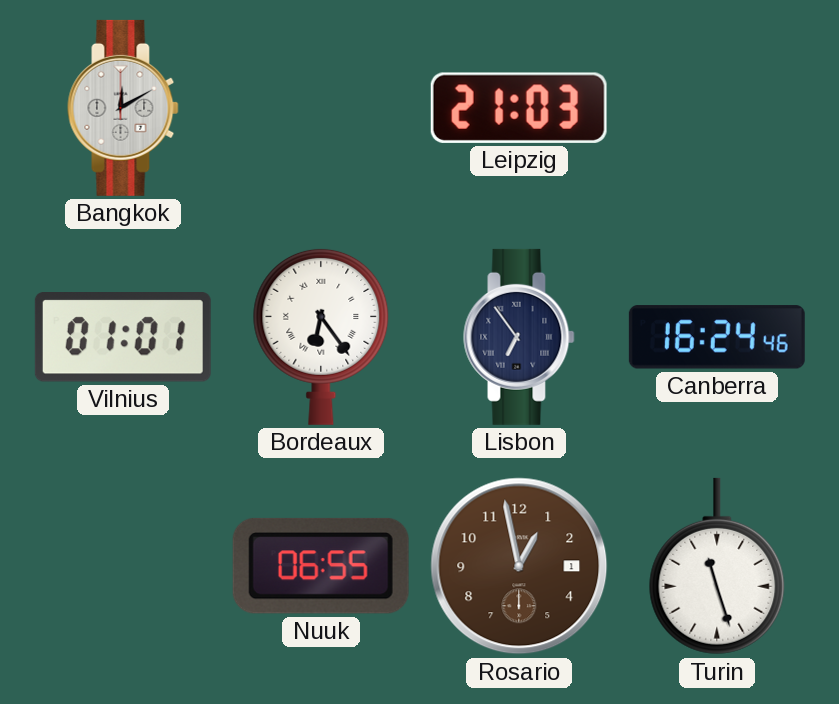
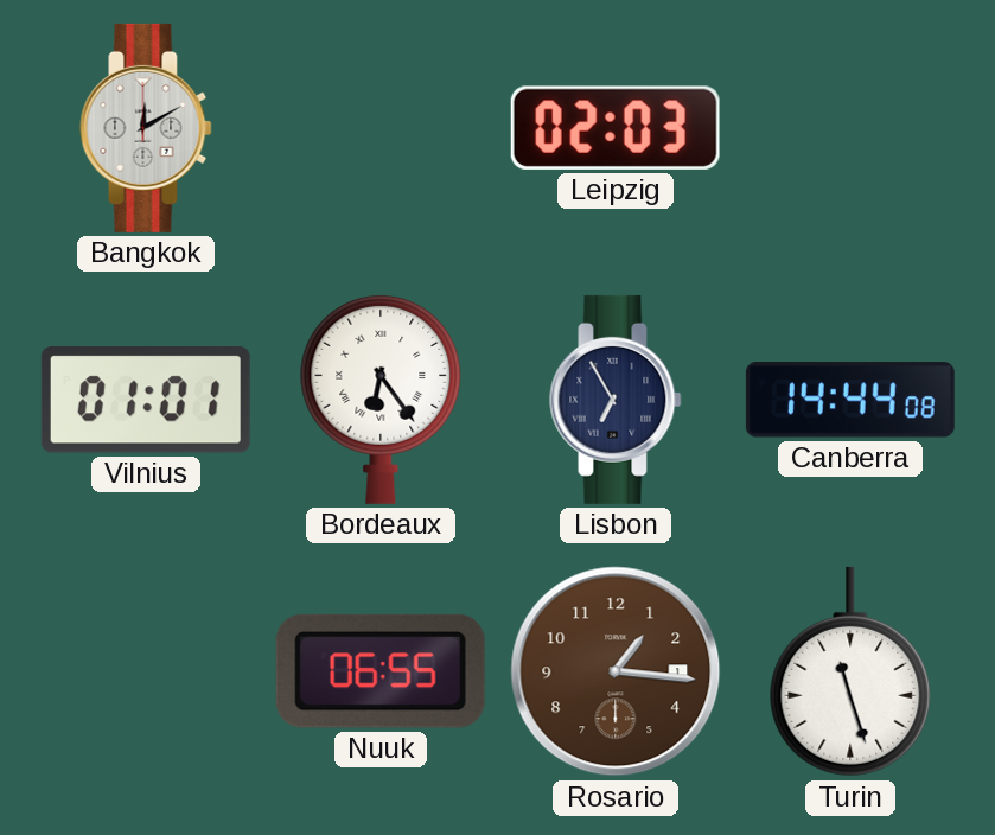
Leipzig: 21:03 -> 02:03
Lisbon: 6:54 -> 6:55
Canberra: 16:24 -> 14:44
Rosario: 12:58 -> 1:16
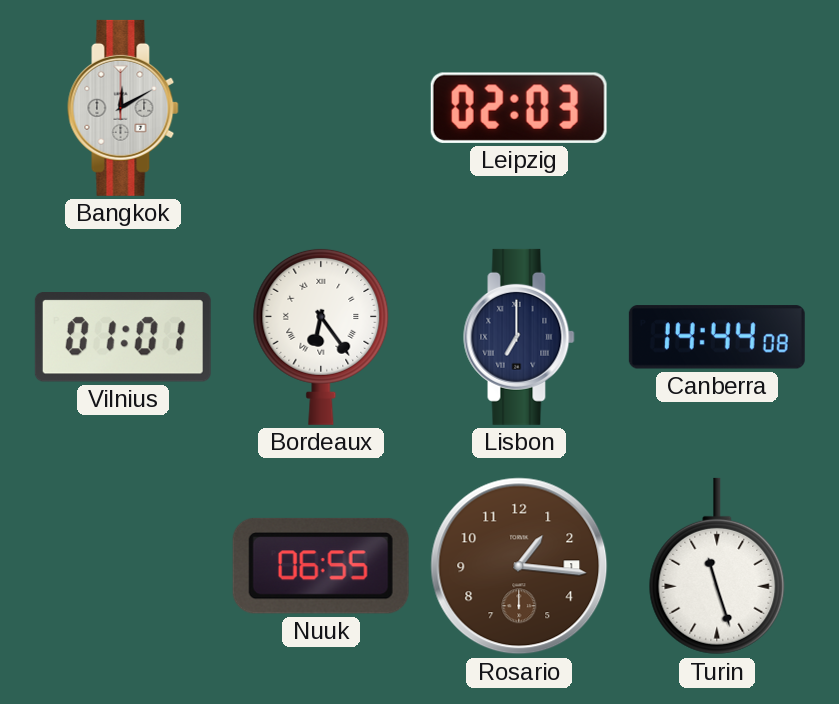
Lisbon: 6:55 -> 7:00
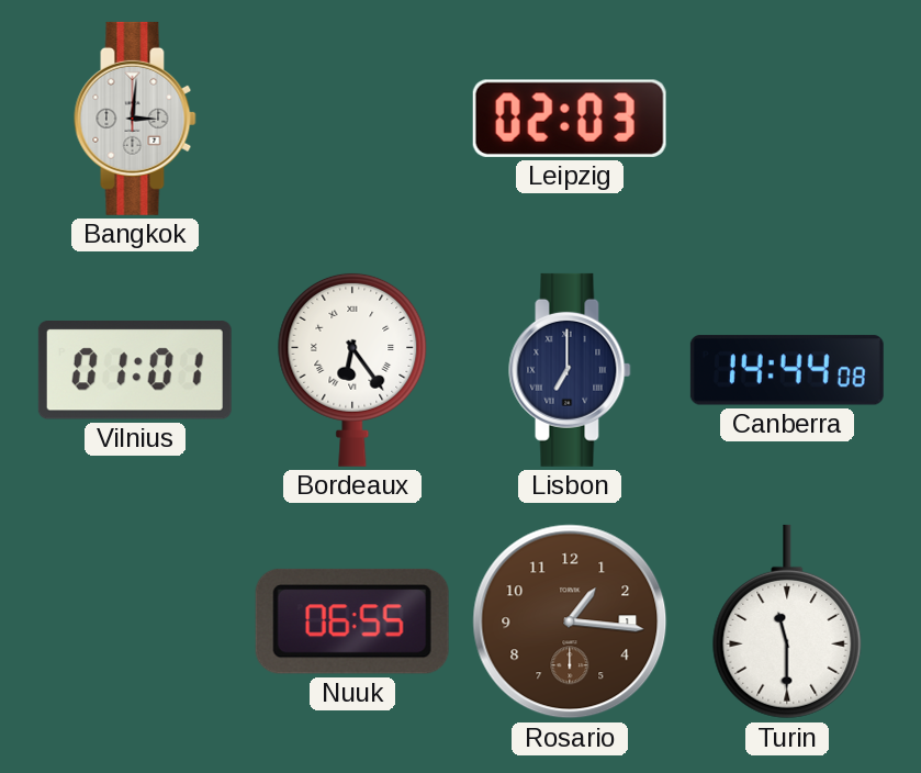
Bangkok: 12:10 -> 3:01
Turin: 11:27 -> 11:30
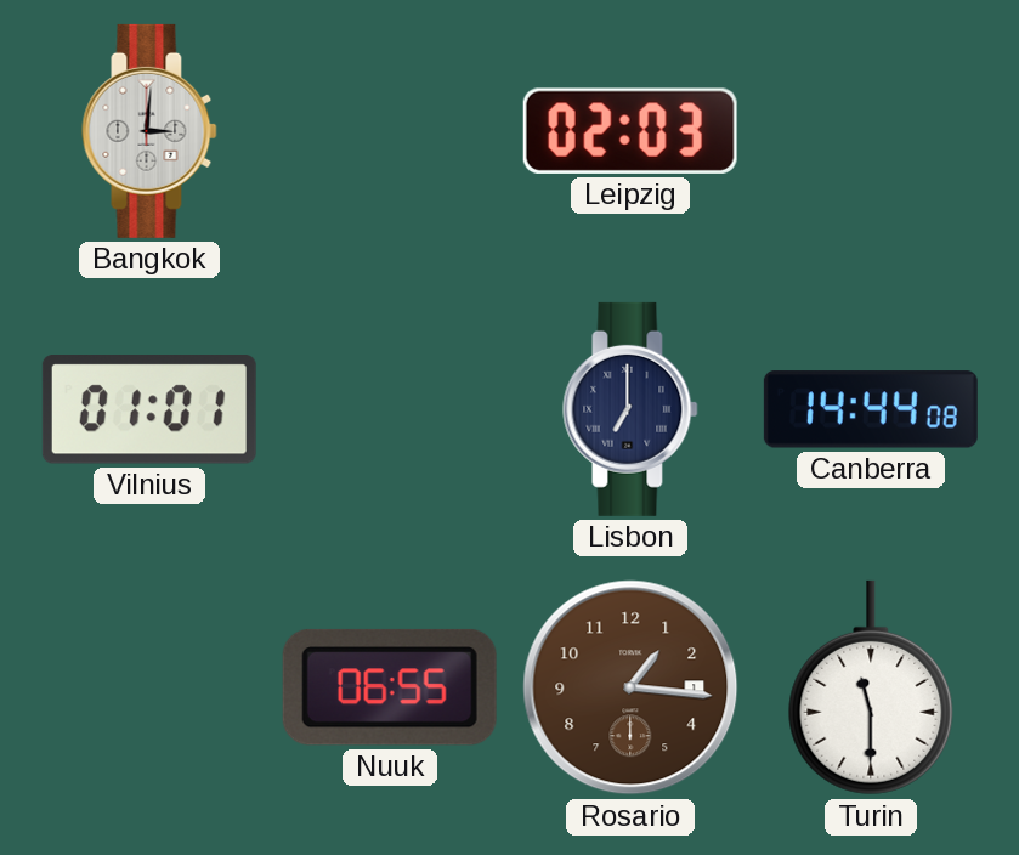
Bordeaux: 6:24 -> none
